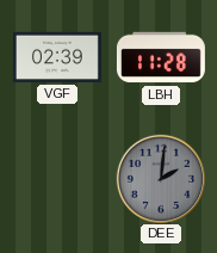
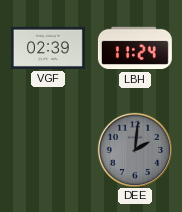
LBH: 11:28 -> 11:24
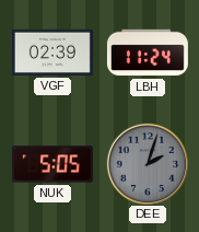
NUK: none -> 5:05
DEE: 2:01 -> 2:03
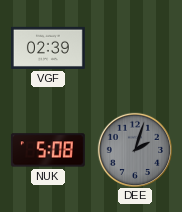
LBH: 11:24 -> none
NUK: 5:05 -> 5:08
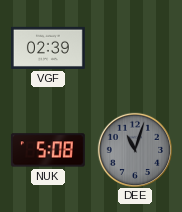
DEE: 2:03 -> 11:03
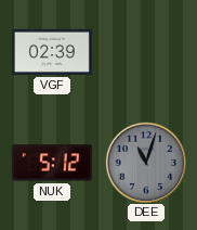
NUK: 5:08 -> 5:12
